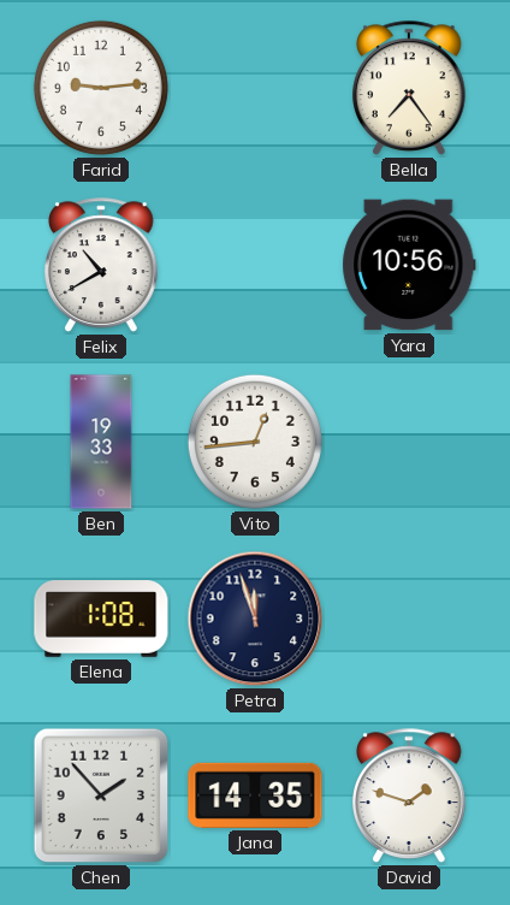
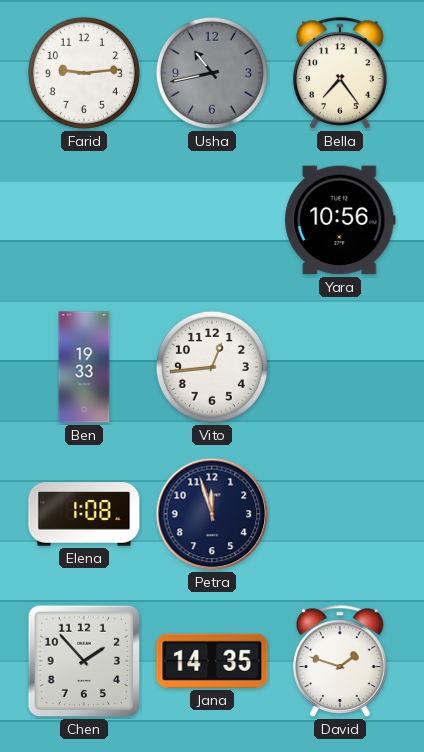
Usha: none -> 10:43
Felix: 10:40 -> none
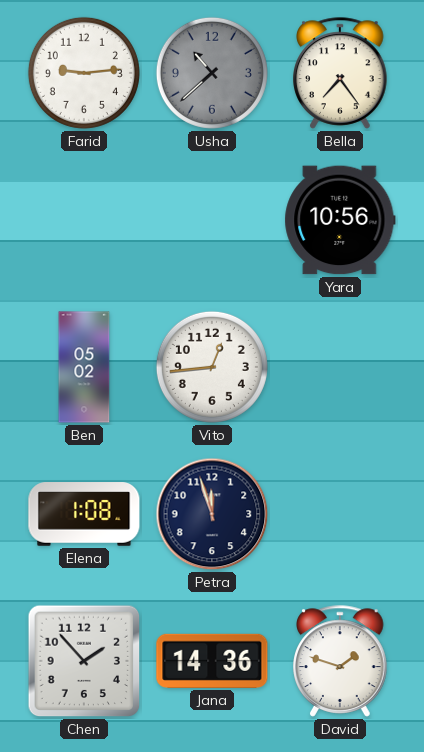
Usha: 10:43 -> 10:38
Ben: 19:33 -> 05:02
Jana: 14:35 -> 14:36
